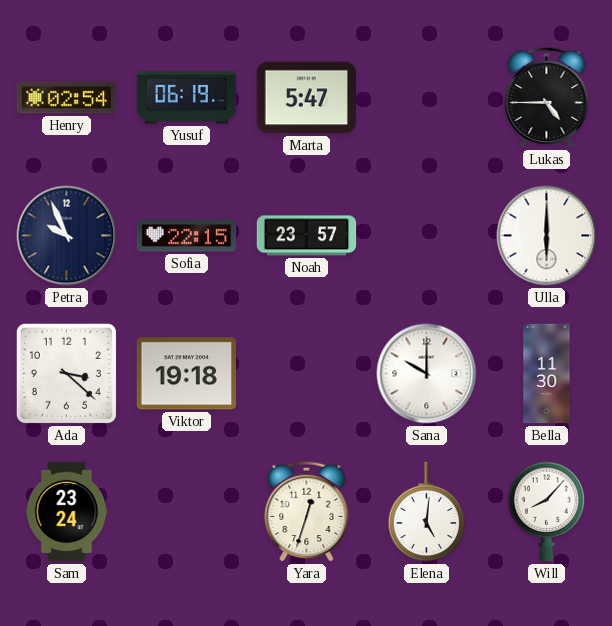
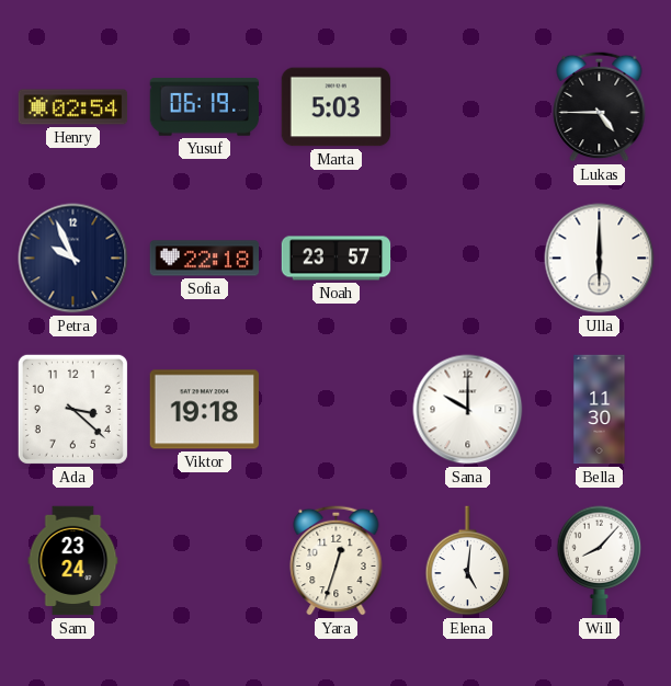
Marta: 5:47 -> 5:03
Sofia: 22:15 -> 22:18
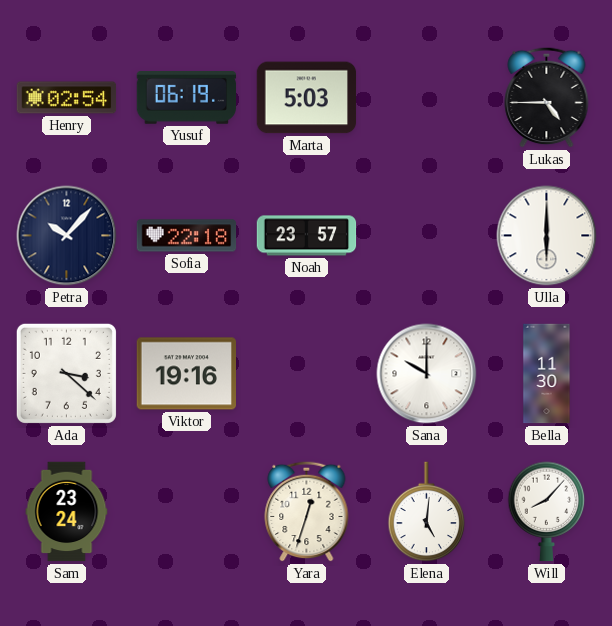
Petra: 9:56 -> 10:07
Viktor: 19:18 -> 19:16
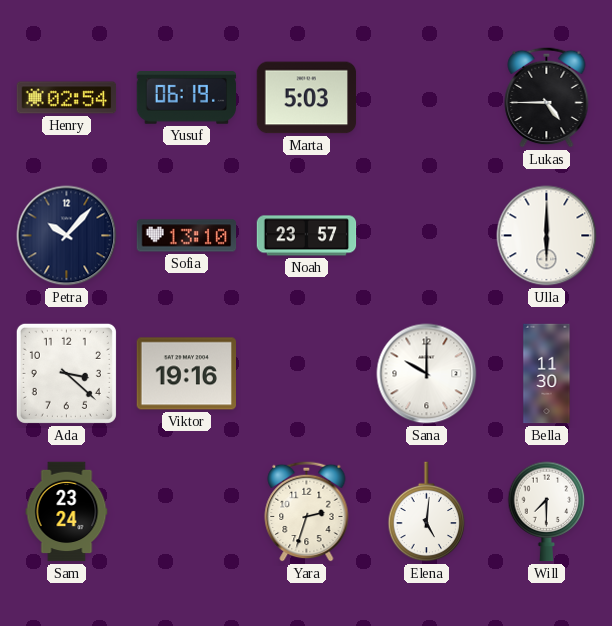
Sofia: 22:18 -> 13:10
Yara: 12:33 -> 2:33
Will: 8:07 -> 7:30
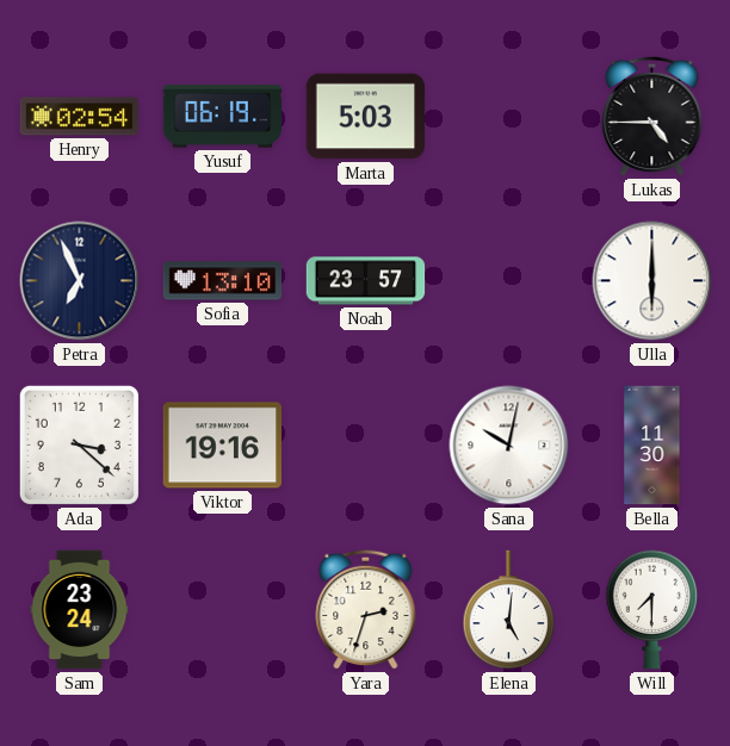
Petra: 10:07 -> 6:56
Sana: 10:00 -> 10:02
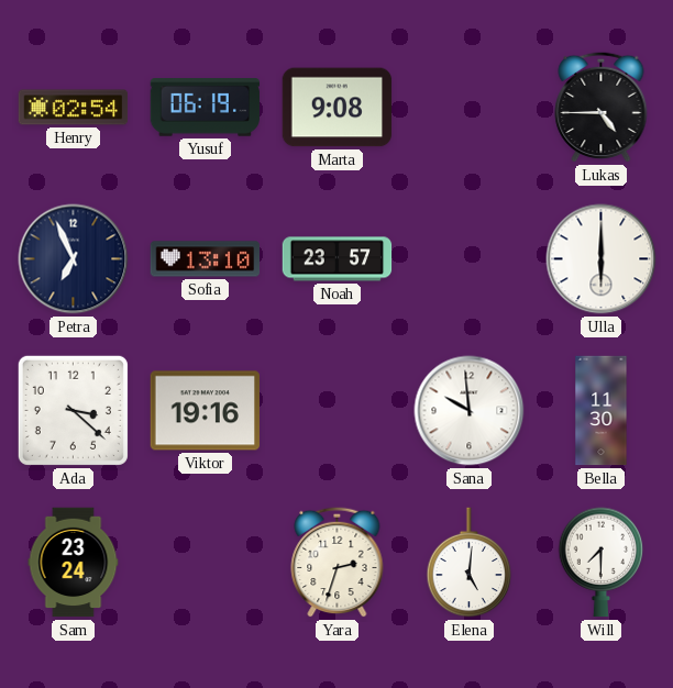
Marta: 5:03 -> 9:08
Sana: 10:02 -> 9:59
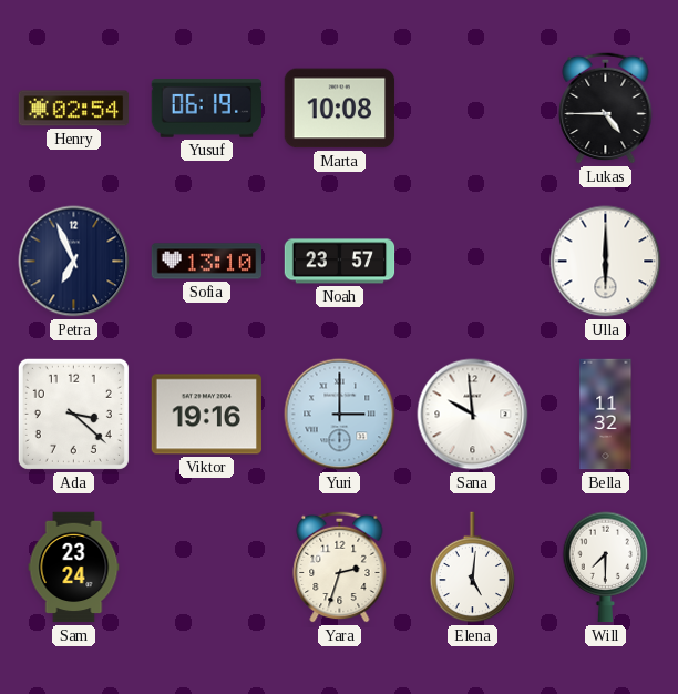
Marta: 9:08 -> 10:08
Yuri: none -> 3:00
Bella: 11:30 -> 11:32
